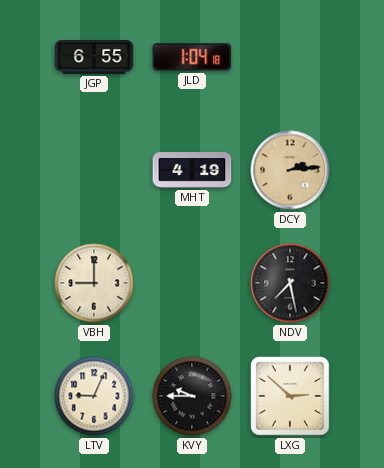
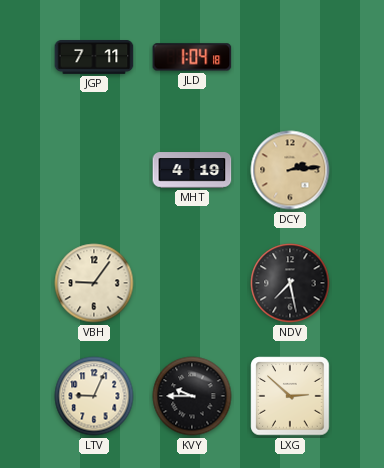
JGP: 6:55 -> 7:11
VBH: 9:00 -> 9:06
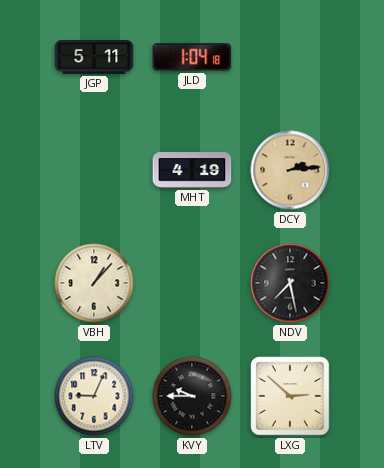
JGP: 7:11 -> 5:11
VBH: 9:06 -> 1:07
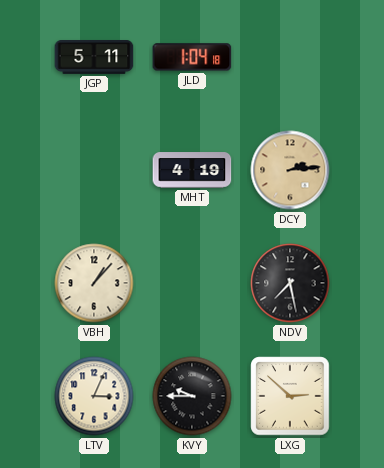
LTV: 9:04 -> 3:04
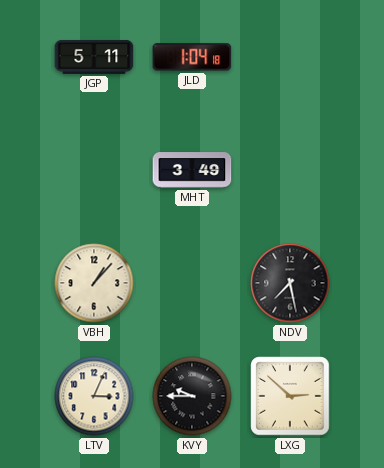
MHT: 4:19 -> 3:49
DCY: 2:14 -> none
